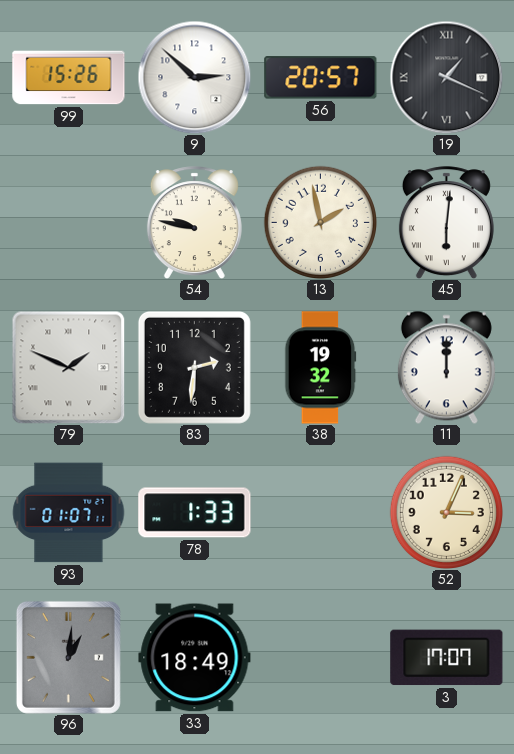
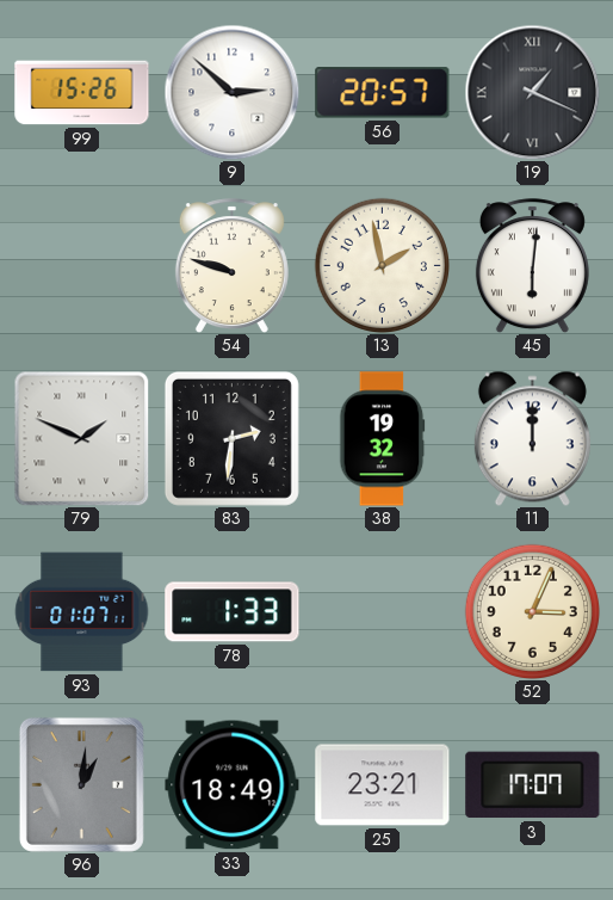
54: 9:47 -> 9:48
25: none -> 23:21
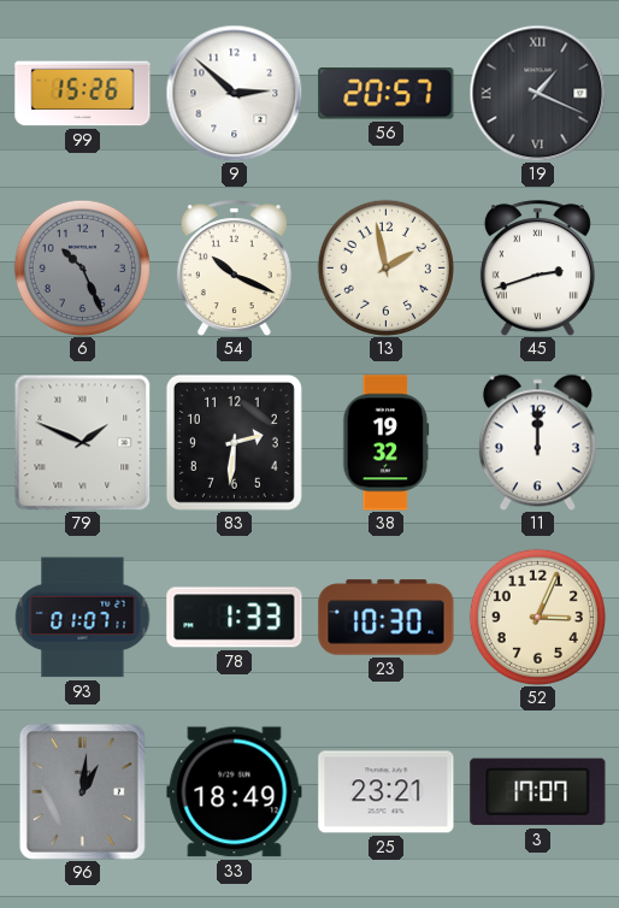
6: none -> 10:26
54: 9:48 -> 10:19
45: 6:01 -> 2:42
23: none -> 10:30
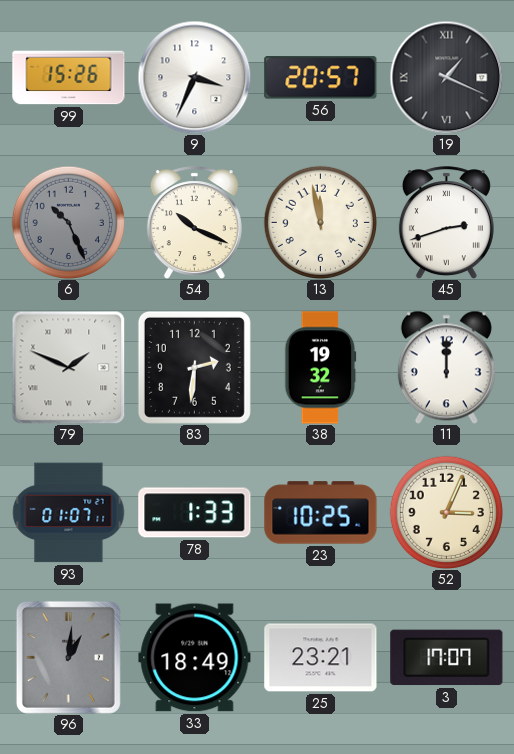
9: 2:52 -> 3:34
13: 1:58 -> 11:58
23: 10:30 -> 10:25
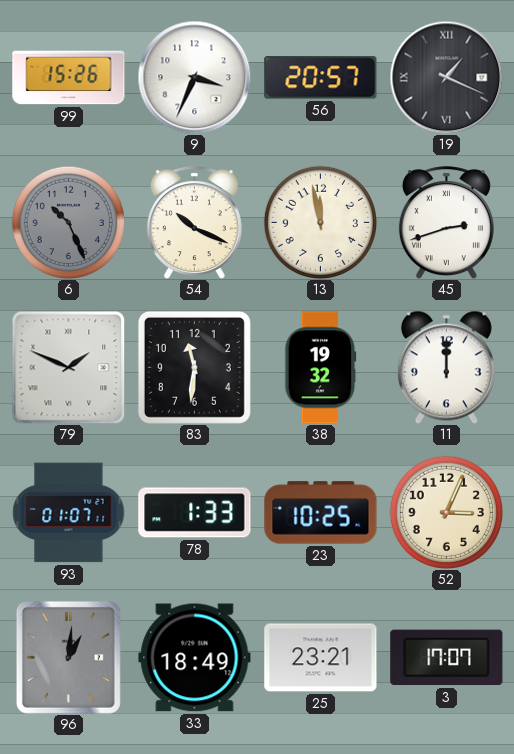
83: 2:31 -> 11:31
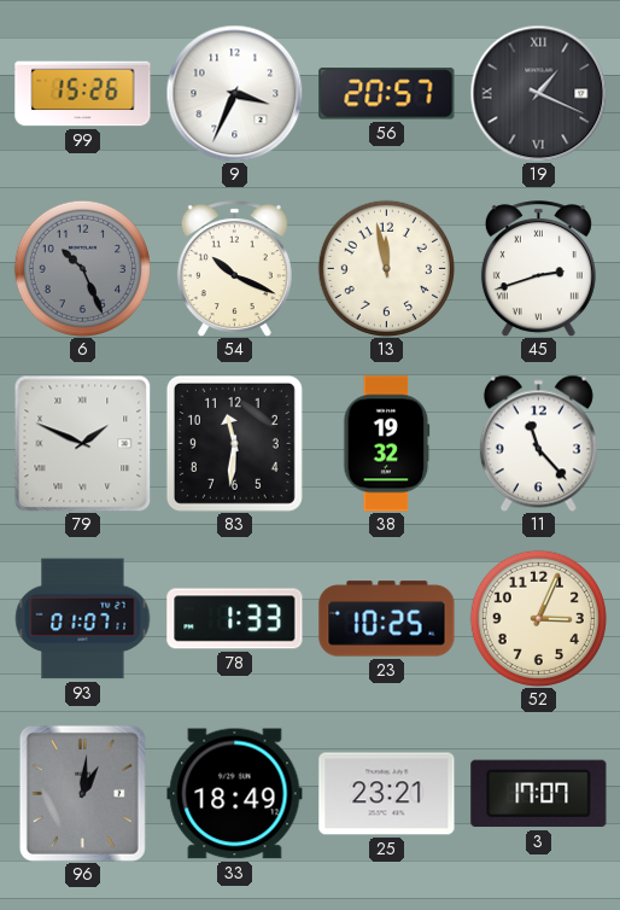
11: 12:00 -> 11:23
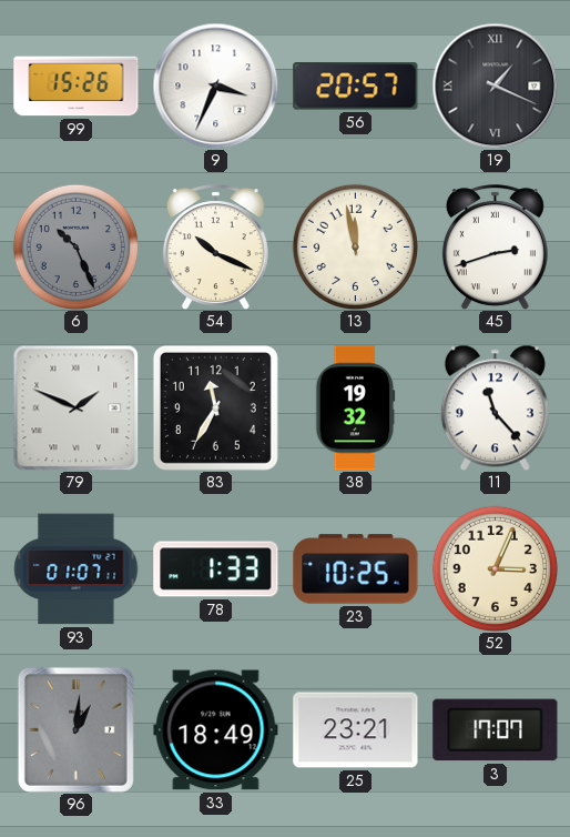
83: 11:31 -> 11:35
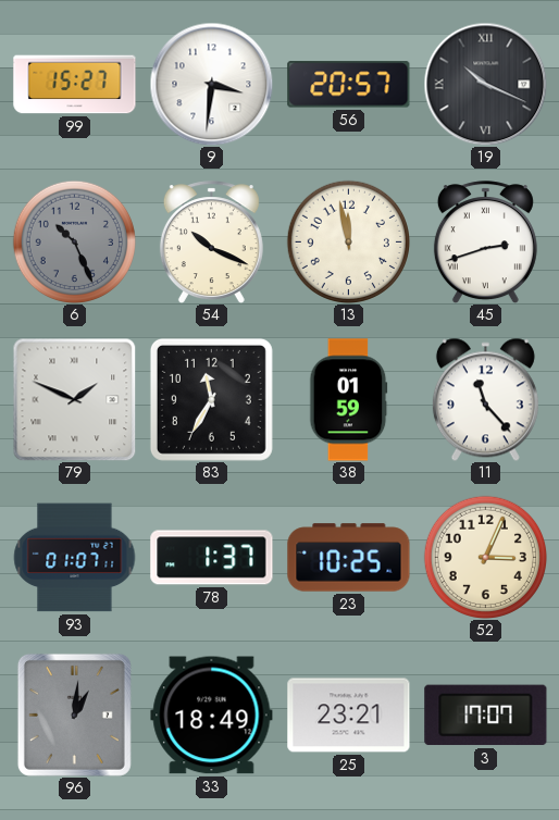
99: 15:26 -> 15:27
9: 3:34 -> 3:31
19: 1:19 -> 10:19
38: 19:32 -> 01:59
78: 1:33 -> 1:37
